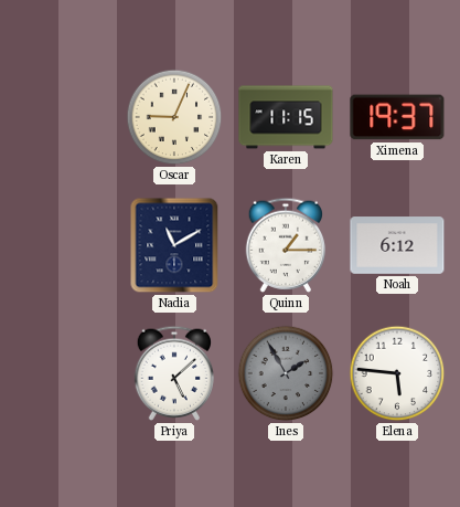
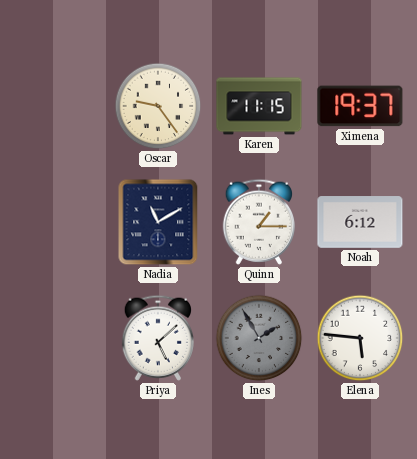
Oscar: 9:04 -> 9:24
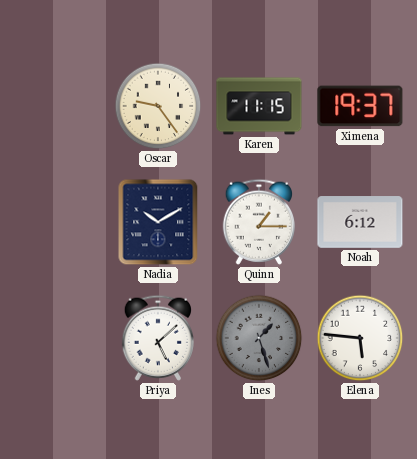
Nadia: 11:10 -> 10:10
Ines: 1:55 -> 1:27
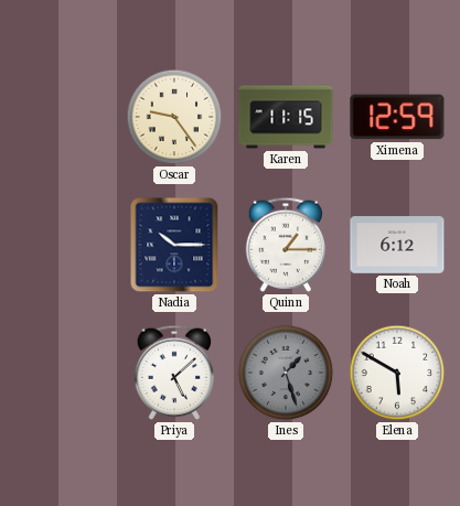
Ximena: 19:37 -> 12:59
Nadia: 10:10 -> 10:15
Elena: 5:46 -> 5:50
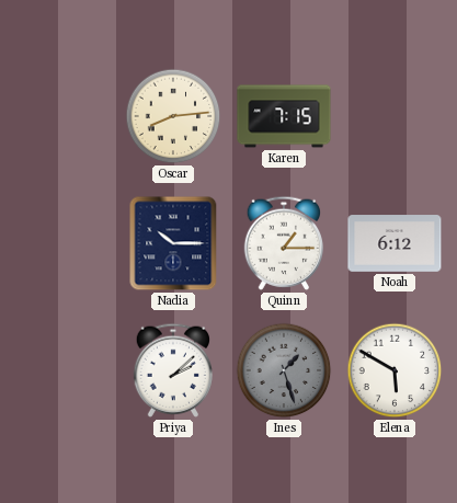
Oscar: 9:24 -> 8:14
Karen: 11:15 -> 7:15
Ximena: 12:59 -> none
Priya: 5:08 -> 2:08
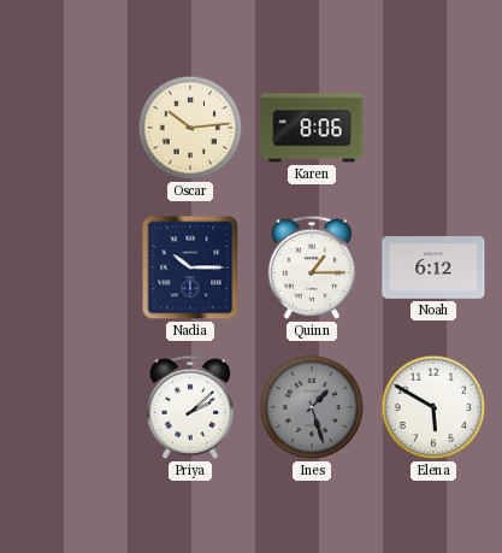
Oscar: 8:14 -> 10:14
Karen: 7:15 -> 8:06
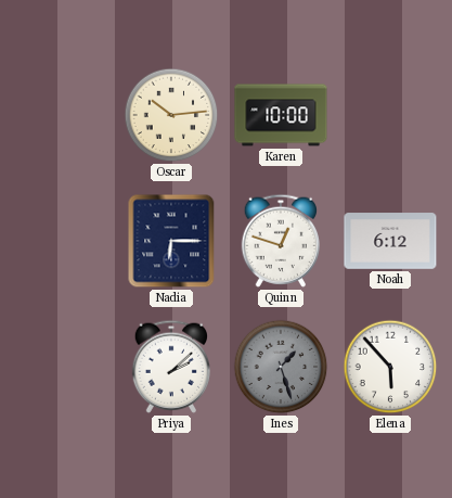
Karen: 8:06 -> 10:00
Nadia: 10:15 -> 6:15
Quinn: 1:15 -> 12:48
Elena: 5:50 -> 5:53
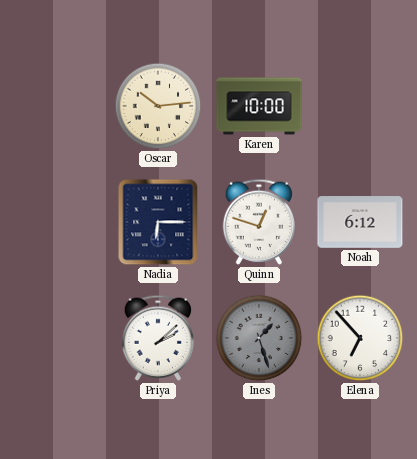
Elena: 5:53 -> 6:53
